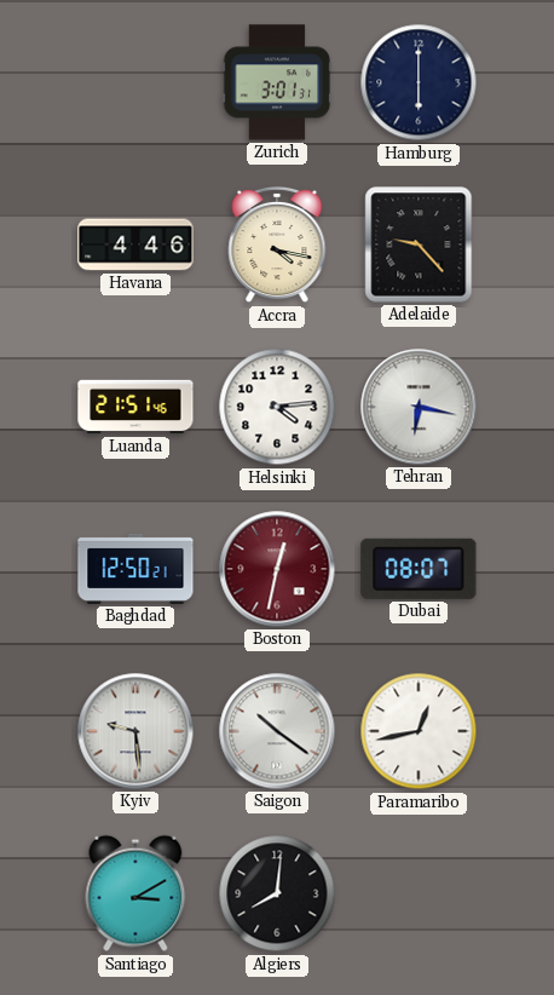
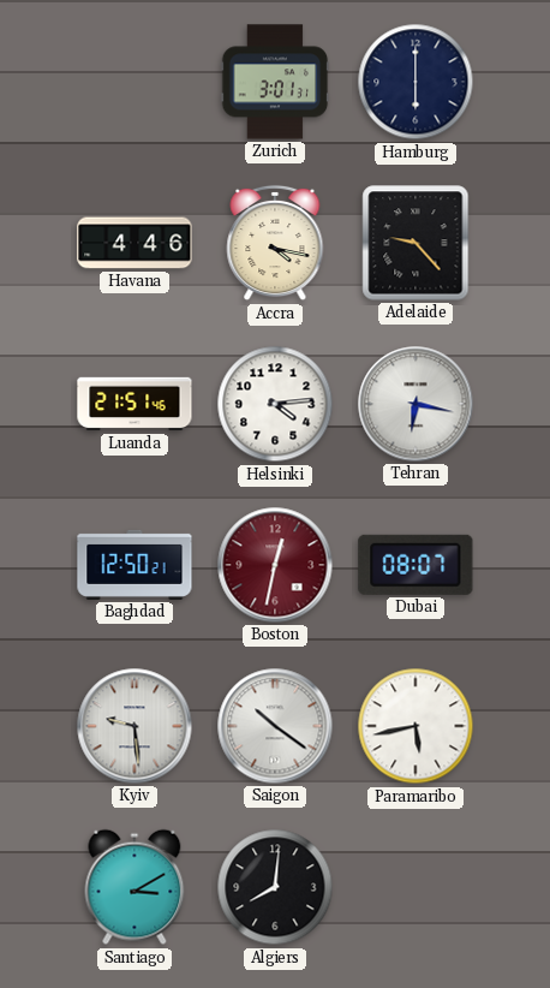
Paramaribo: 12:43 -> 5:43
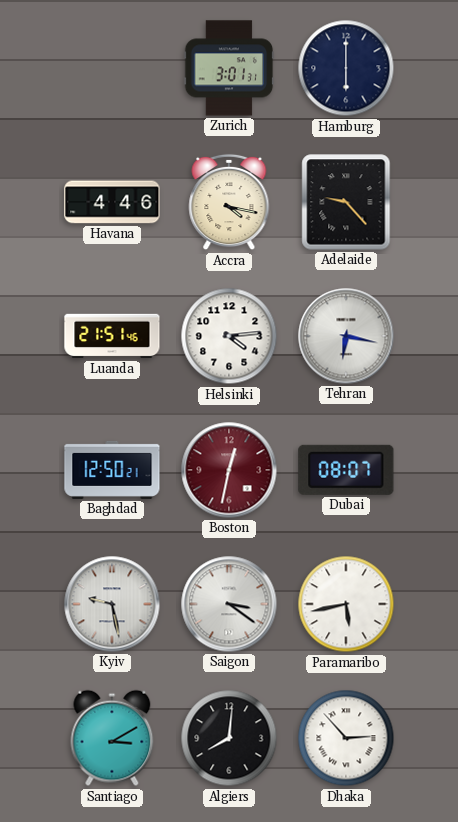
Kyiv: 9:29 -> 9:28
Saigon: 10:21 -> 3:21
Dhaka: none -> 2:53
